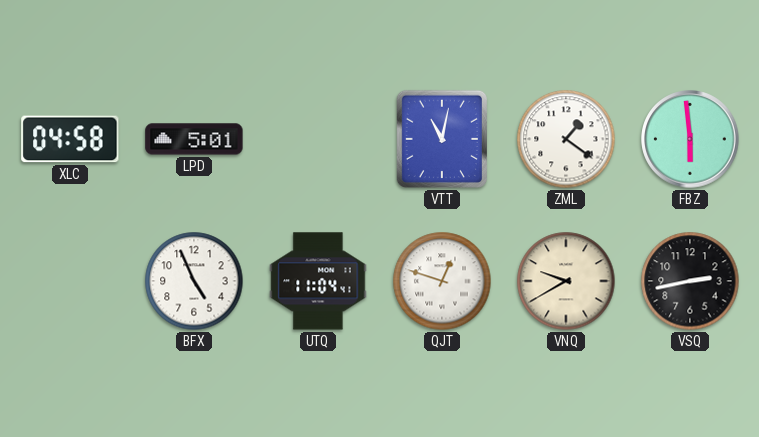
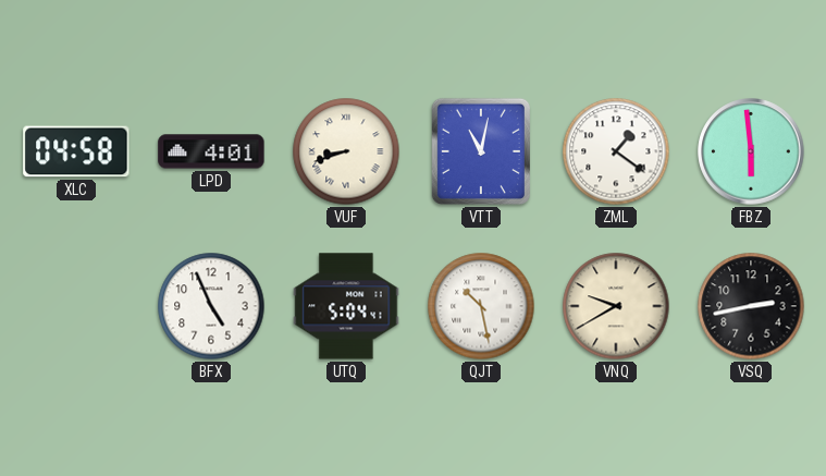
LPD: 5:01 -> 4:01
VUF: none -> 8:42
UTQ: 11:04 -> 5:04
QJT: 12:48 -> 10:28
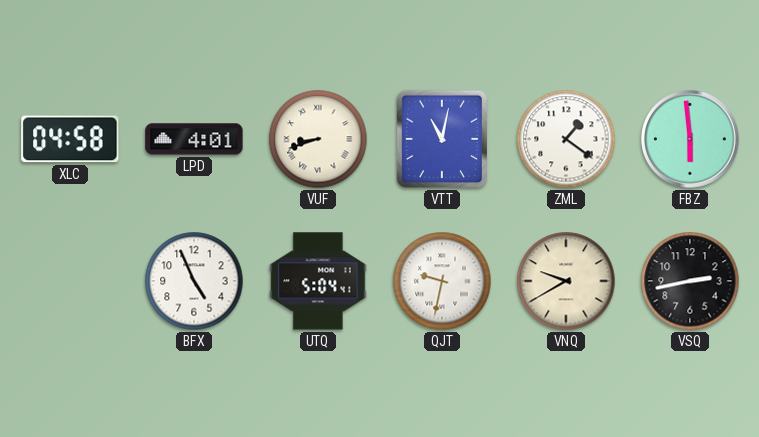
QJT: 10:28 -> 9:32
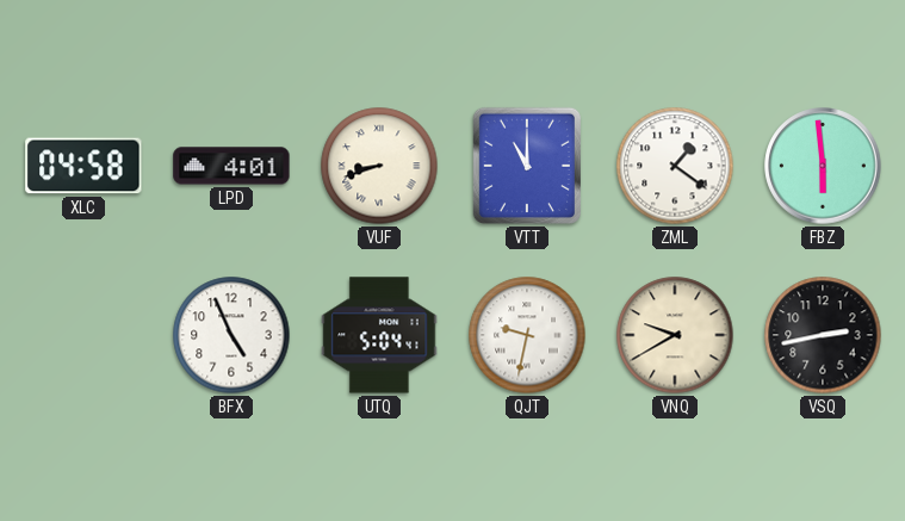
VTT: 11:02 -> 11:00
